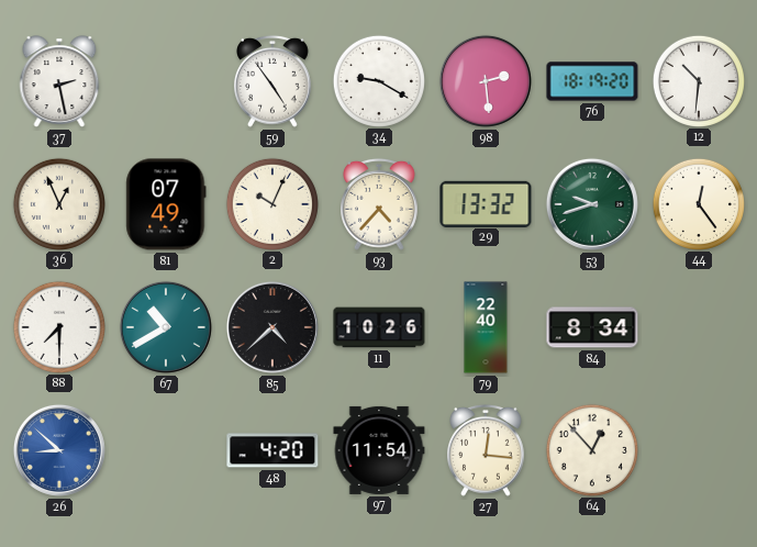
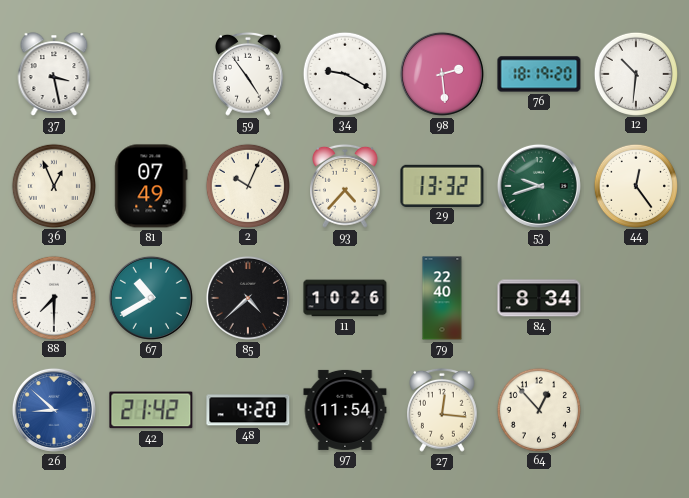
37: 2:28 -> 3:28
42: none -> 21:42
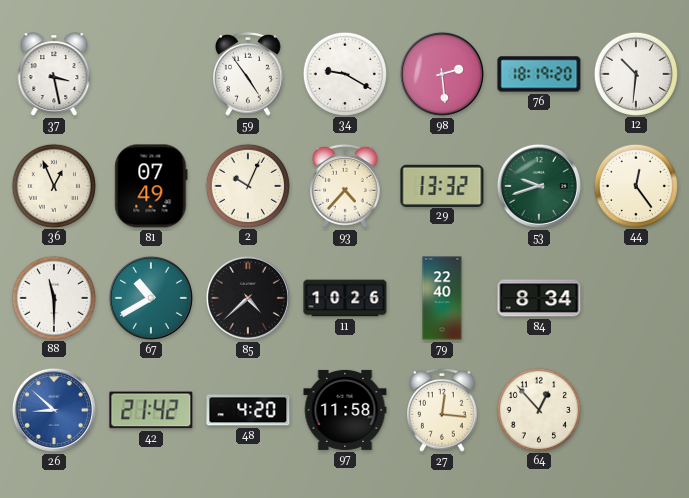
88: 7:30 -> 11:30
97: 11:54 -> 11:58
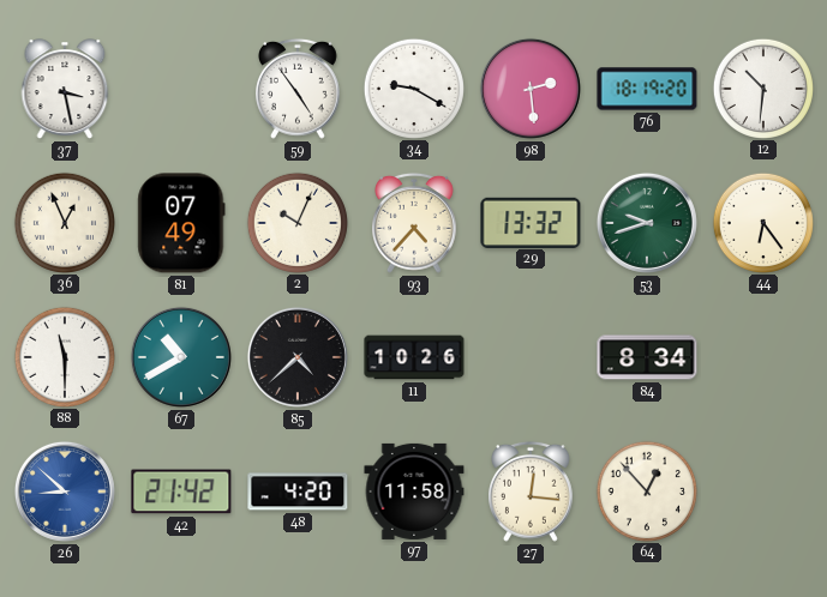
44: 12:24 -> 6:24
79: 22:40 -> none
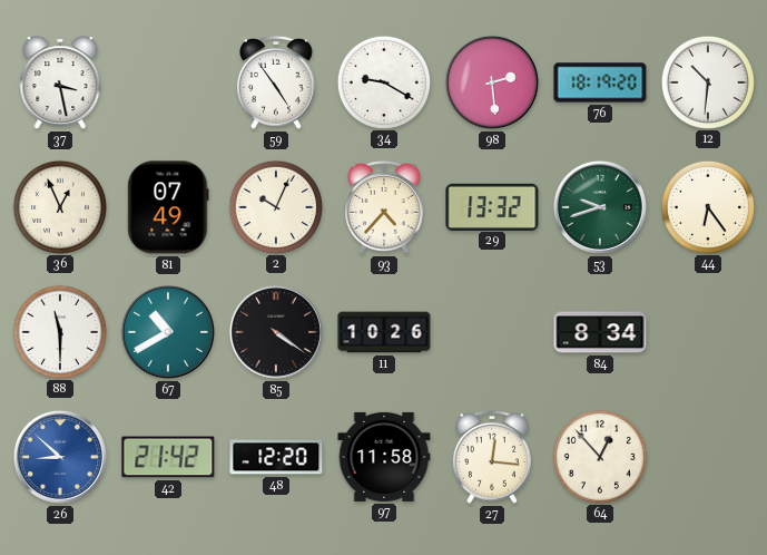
85: 4:38 -> 4:21
48: 4:20 -> 12:20
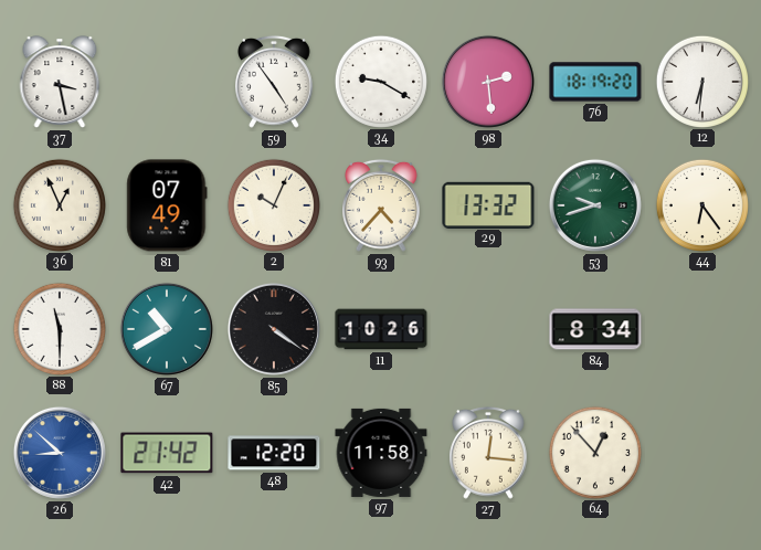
12: 10:31 -> 6:31
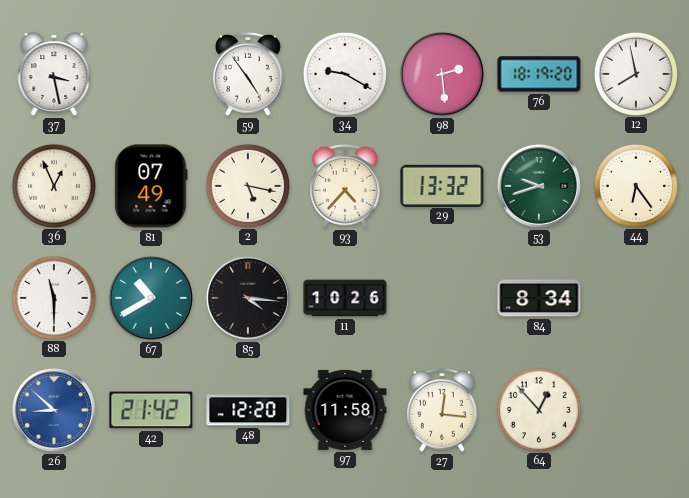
12: 6:31 -> 7:58
2: 10:04 -> 5:17
85: 4:21 -> 4:16
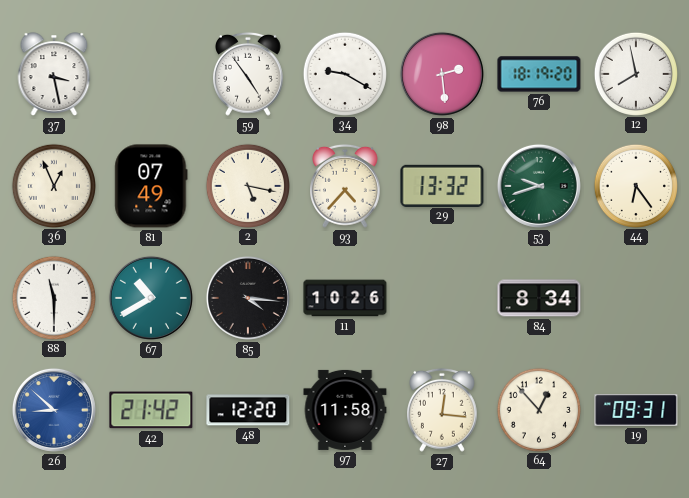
19: none -> 09:31
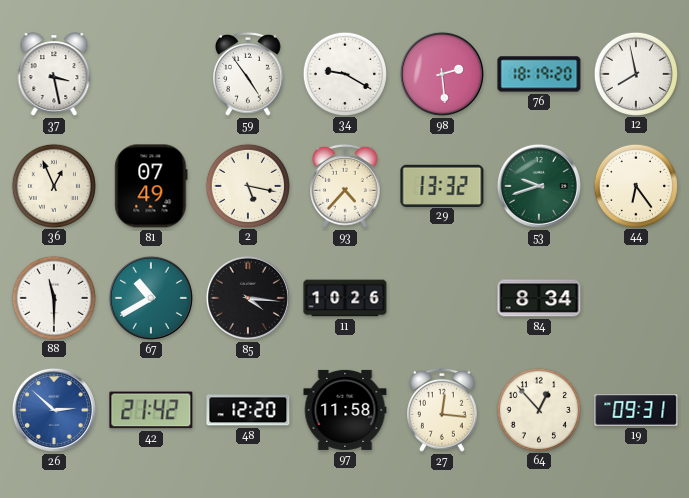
26: 8:52 -> 2:52
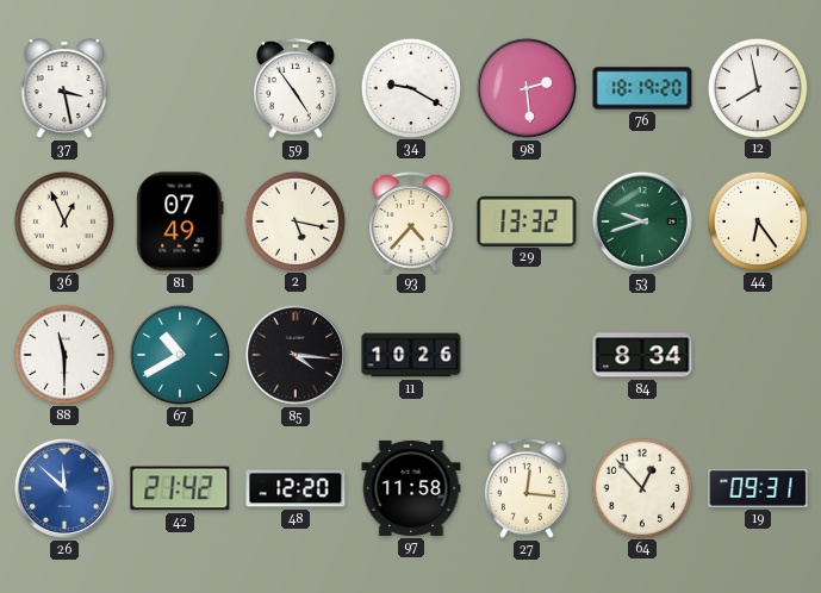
26: 2:52 -> 11:52
